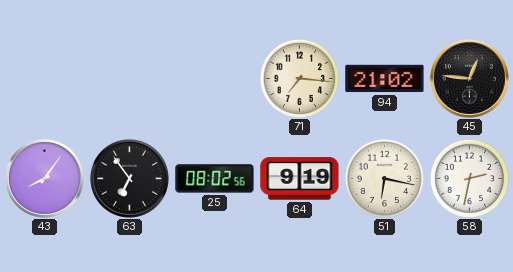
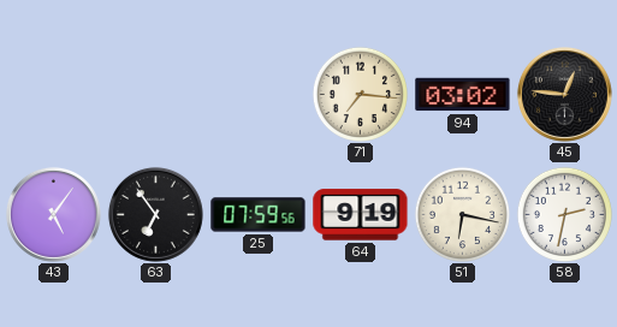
94: 21:02 -> 03:02
43: 8:06 -> 5:06
25: 08:02 -> 07:59
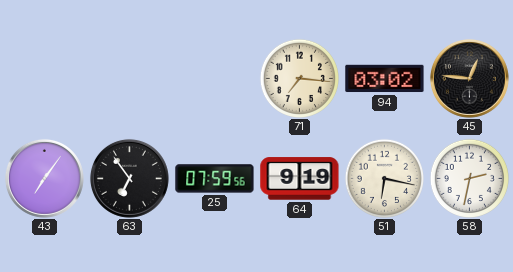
43: 5:06 -> 7:06
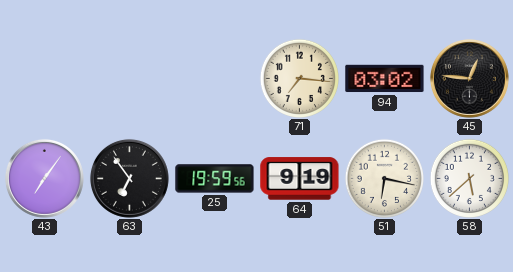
25: 07:59 -> 19:59
58: 2:32 -> 5:38
